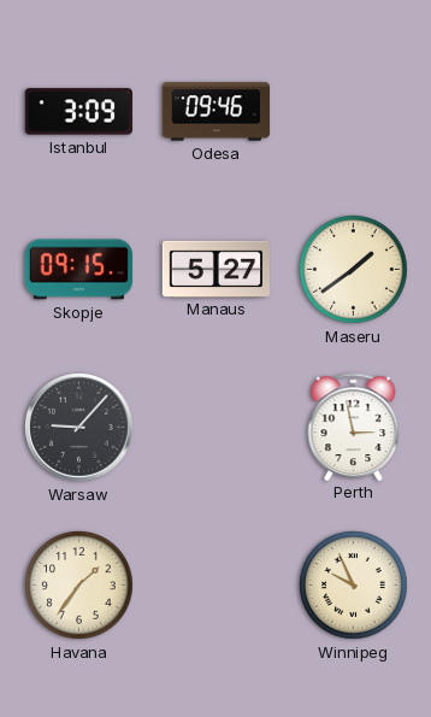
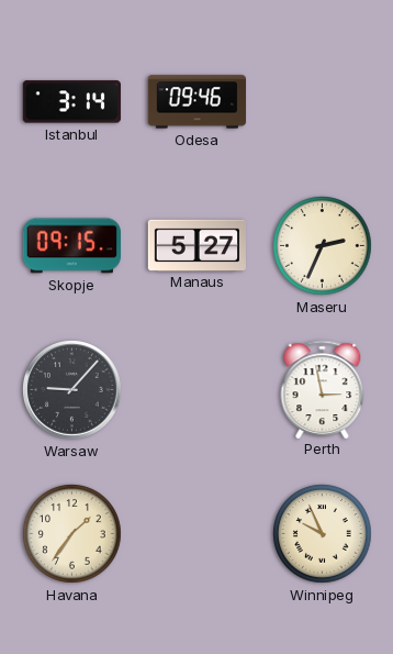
Istanbul: 3:09 -> 3:14
Maseru: 1:39 -> 2:34
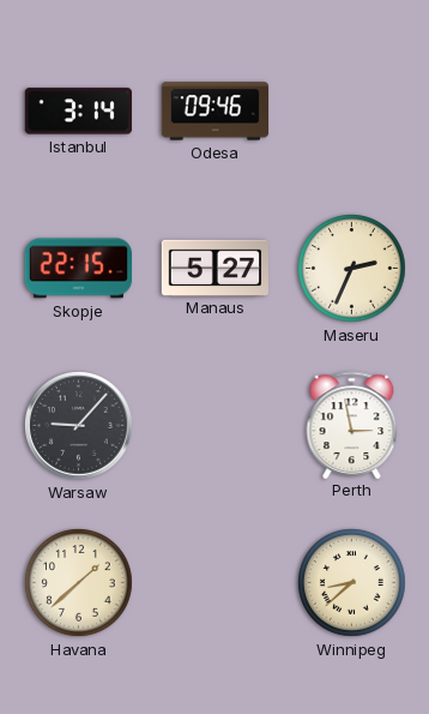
Skopje: 09:15 -> 22:15
Havana: 1:36 -> 1:38
Winnipeg: 9:56 -> 8:38
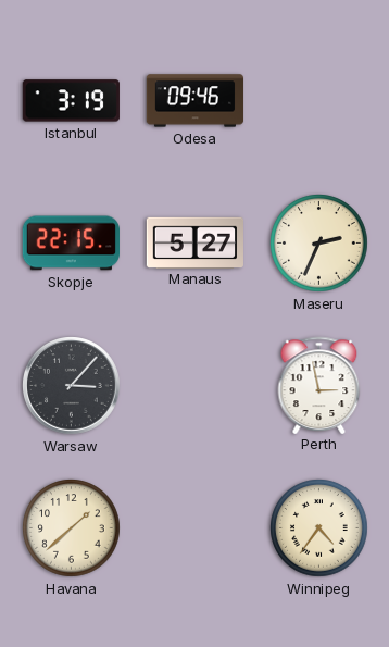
Istanbul: 3:14 -> 3:19
Warsaw: 9:07 -> 3:07
Winnipeg: 8:38 -> 4:36
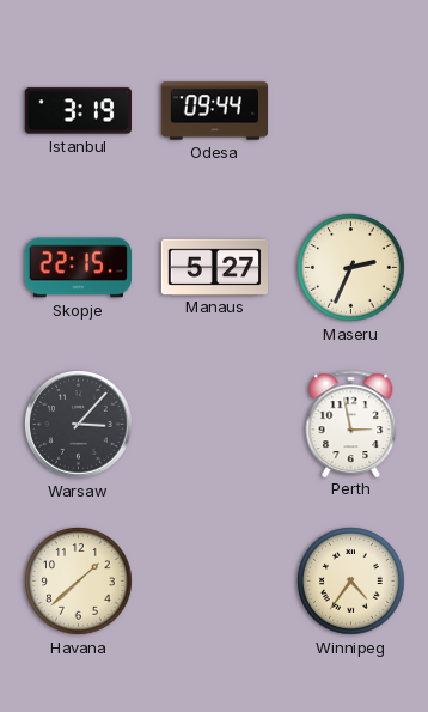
Odesa: 09:46 -> 09:44
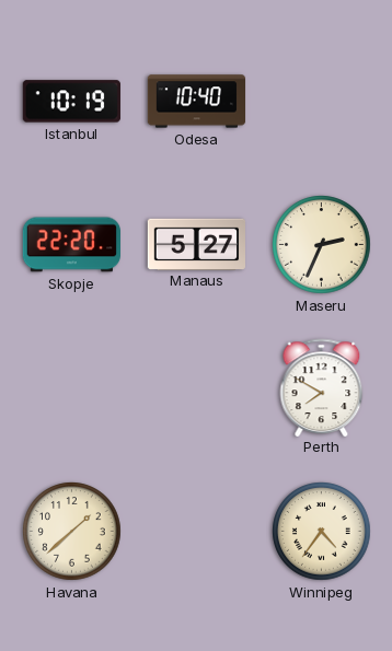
Istanbul: 3:19 -> 10:19
Odesa: 09:44 -> 10:40
Skopje: 22:15 -> 22:20
Warsaw: 3:07 -> none
Perth: 2:58 -> 7:50
